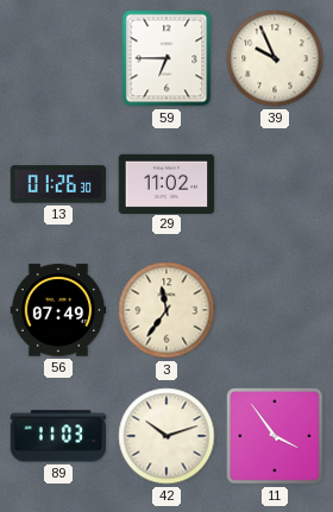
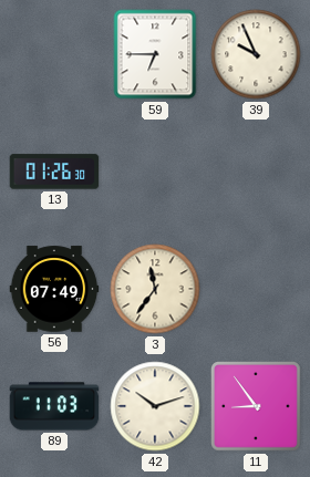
29: 11:02 -> none
11: 3:54 -> 8:54
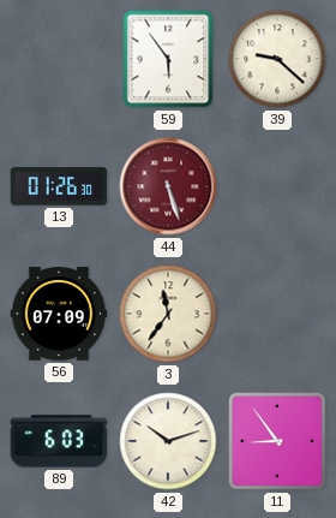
59: 6:45 -> 5:54
39: 9:56 -> 9:22
44: none -> 5:27
56: 07:49 -> 07:09
89: 11:03 -> 6:03
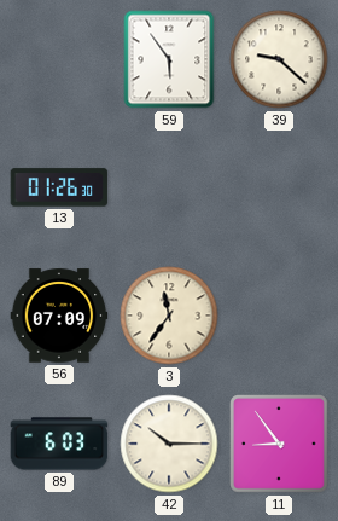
44: 5:27 -> none
42: 10:12 -> 10:15
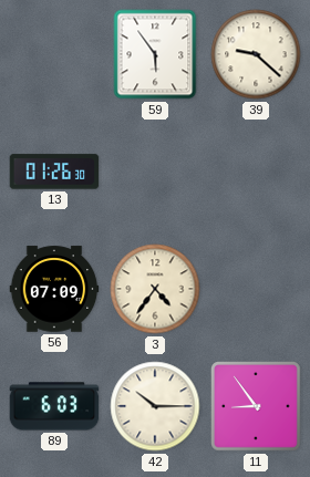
3: 11:36 -> 4:36
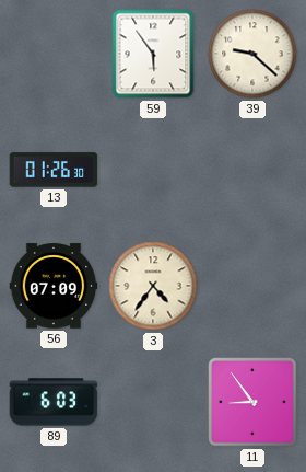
42: 10:15 -> none
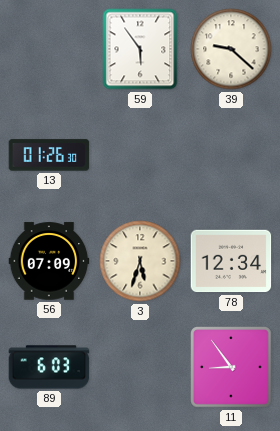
3: 4:36 -> 5:33
78: none -> 12:34
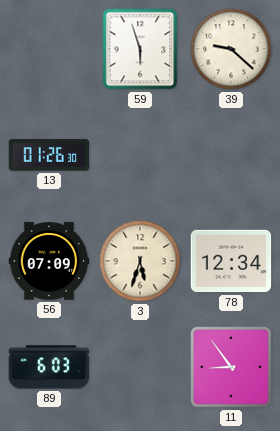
59: 5:54 -> 5:57
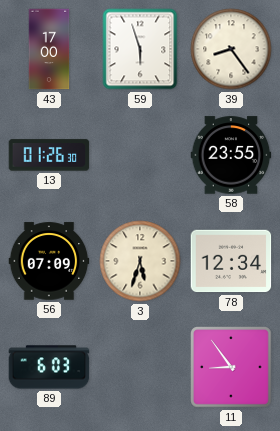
43: none -> 17:00
39: 9:22 -> 8:24
58: none -> 23:55
